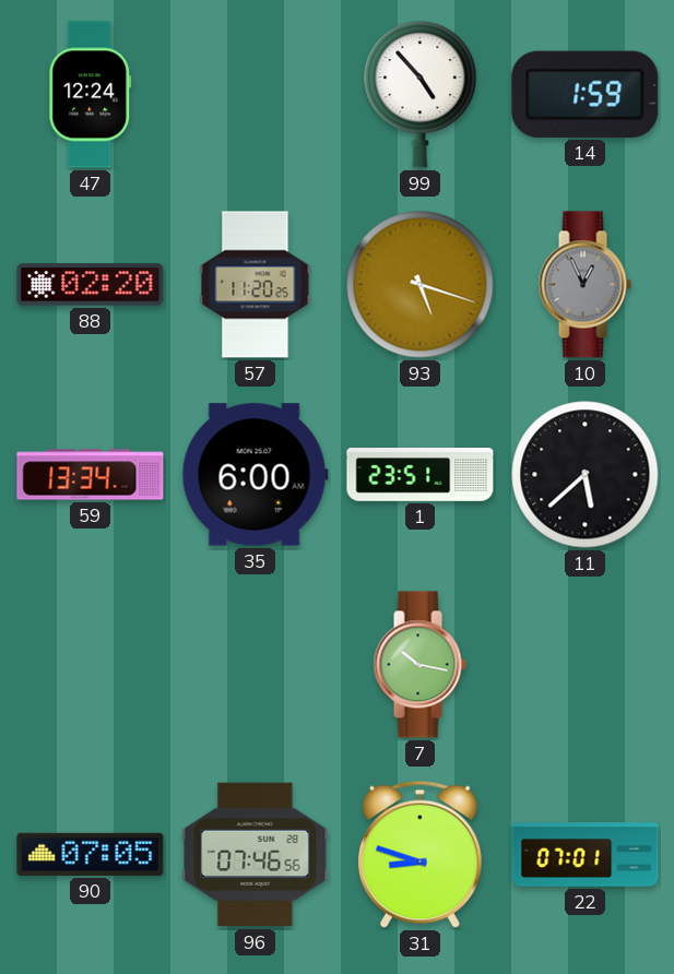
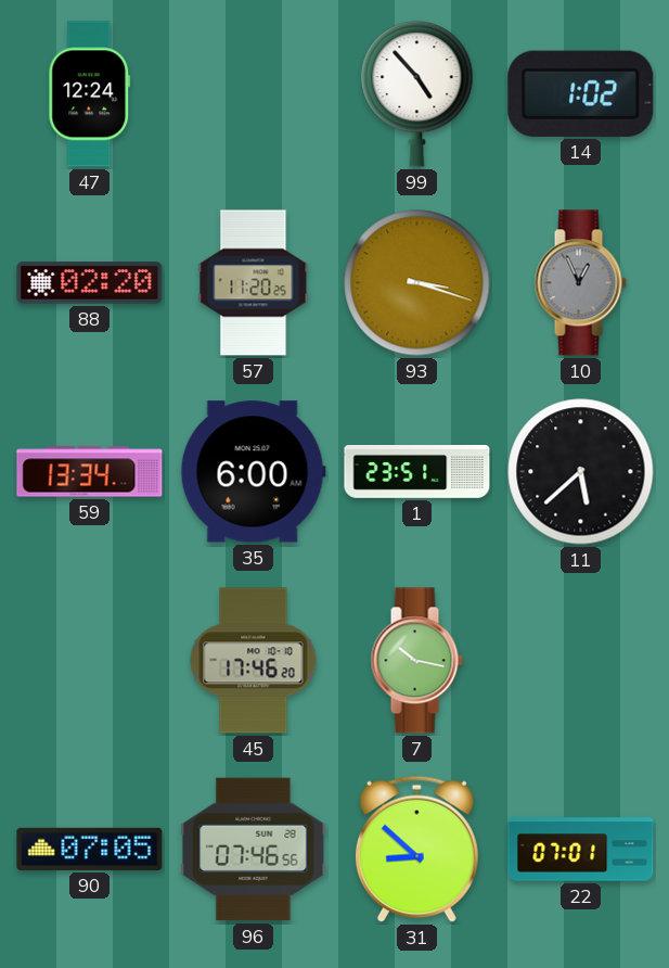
14: 1:59 -> 1:02
93: 5:18 -> 3:18
45: none -> 17:46
31: 8:48 -> 8:52
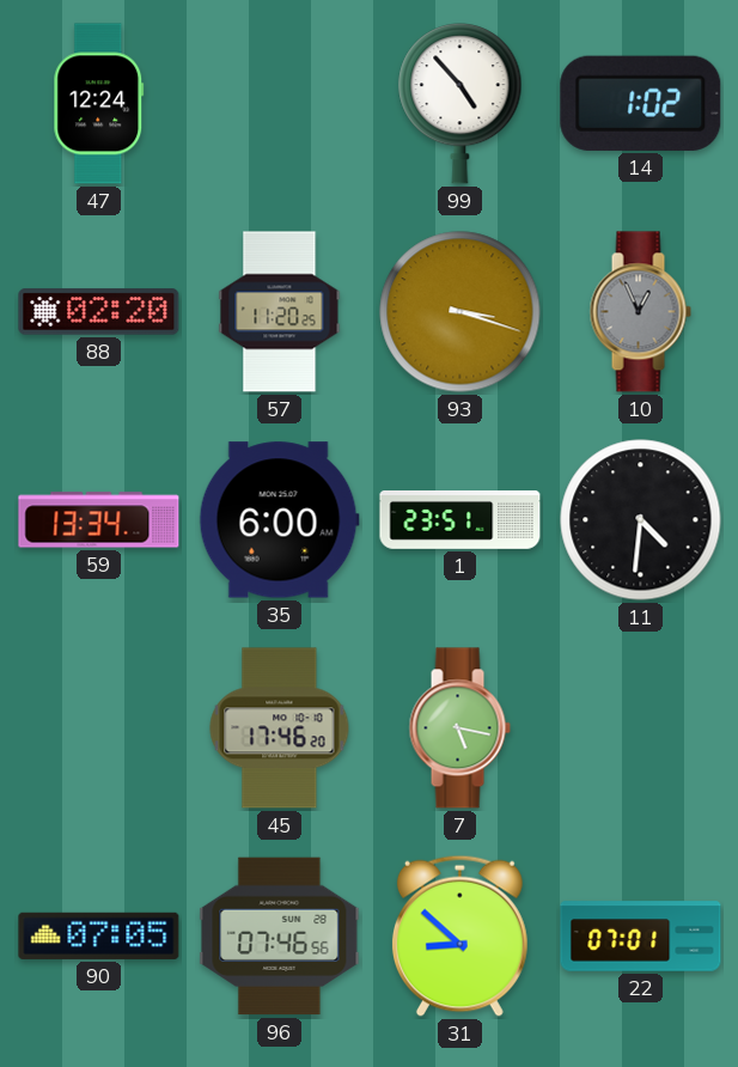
11: 5:38 -> 4:31
7: 10:17 -> 5:17
